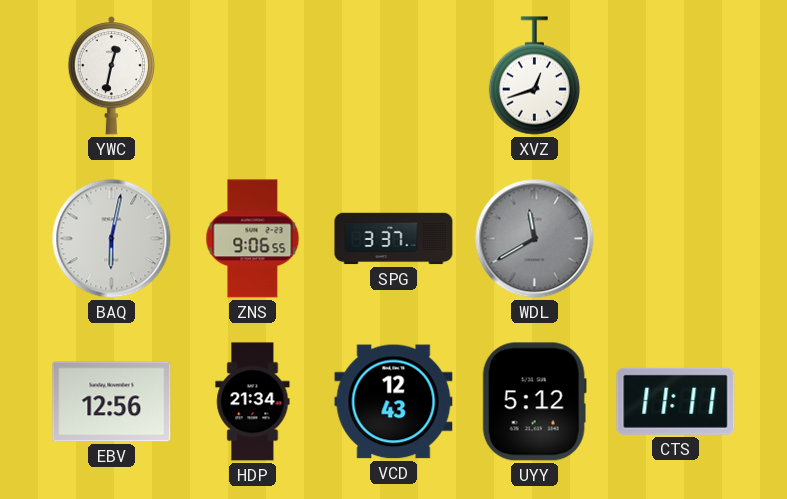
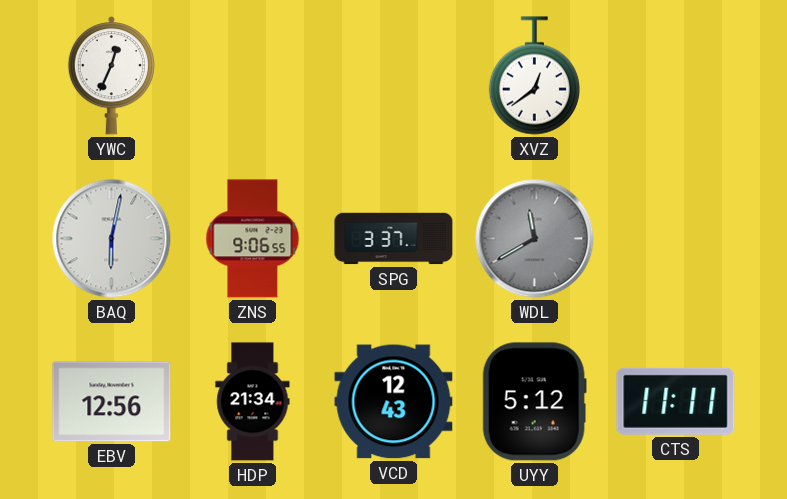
YWC: 12:32 -> 12:34
XVZ: 12:42 -> 12:39
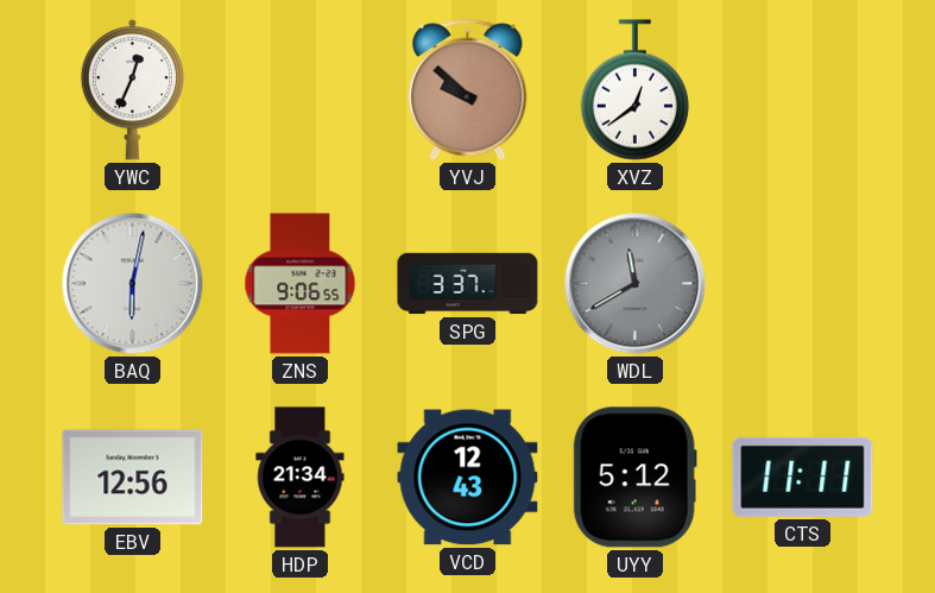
YVJ: none -> 9:52
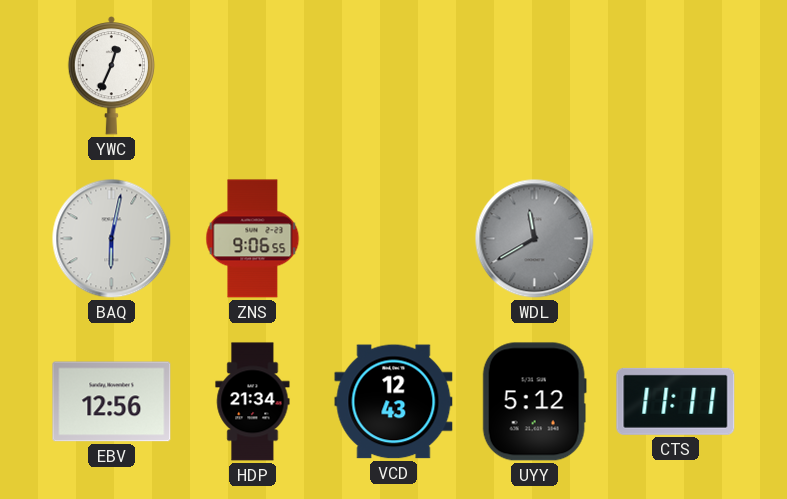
YVJ: 9:52 -> none
XVZ: 12:39 -> none
SPG: 3:37 -> none
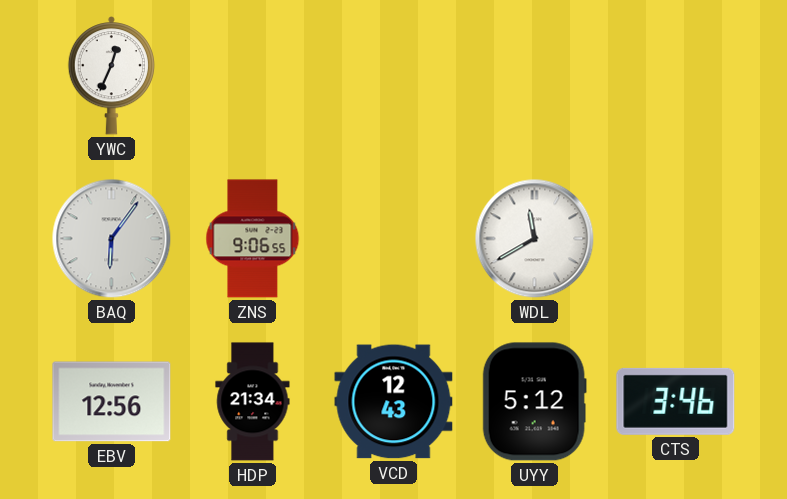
BAQ: 6:02 -> 6:06
WDL dial: grey -> white
CTS: 11:11 -> 3:46
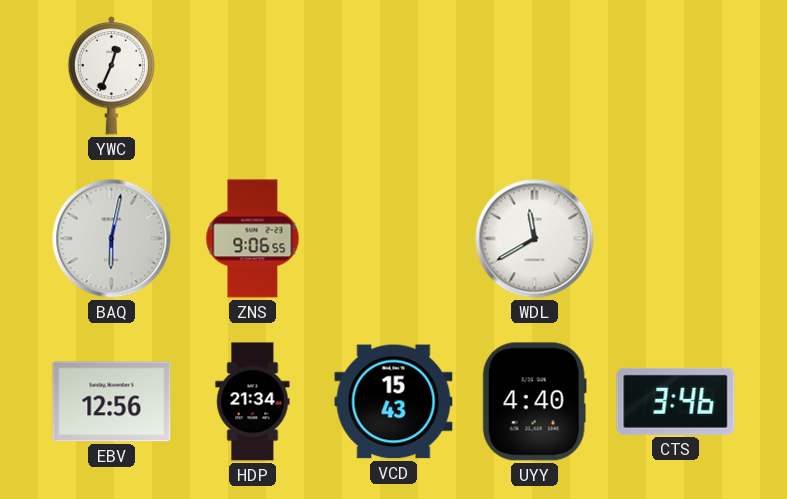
BAQ: 6:06 -> 6:02
VCD: 12:43 -> 15:43
UYY: 5:12 -> 4:40
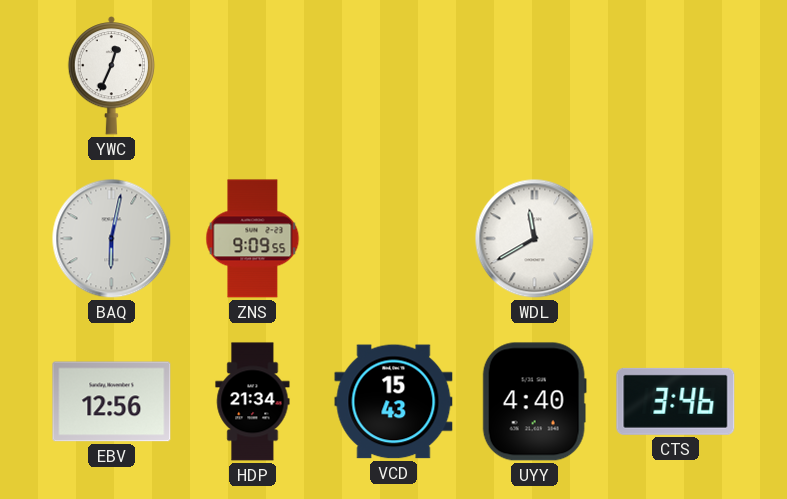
ZNS: 9:06 -> 9:09
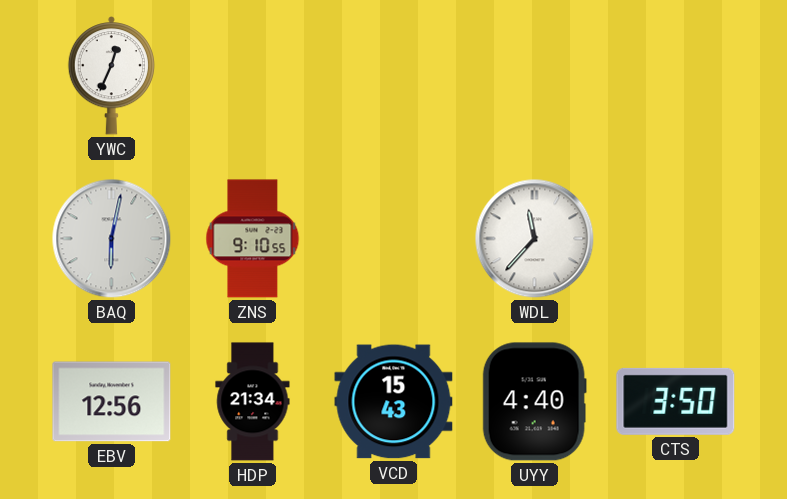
ZNS: 9:09 -> 9:10
WDL: 11:40 -> 11:37
CTS: 3:46 -> 3:50
